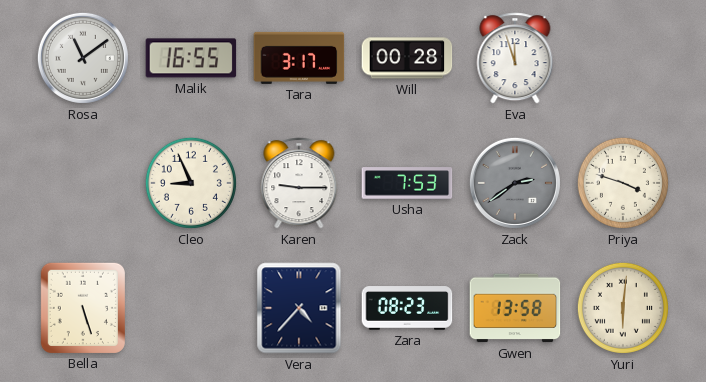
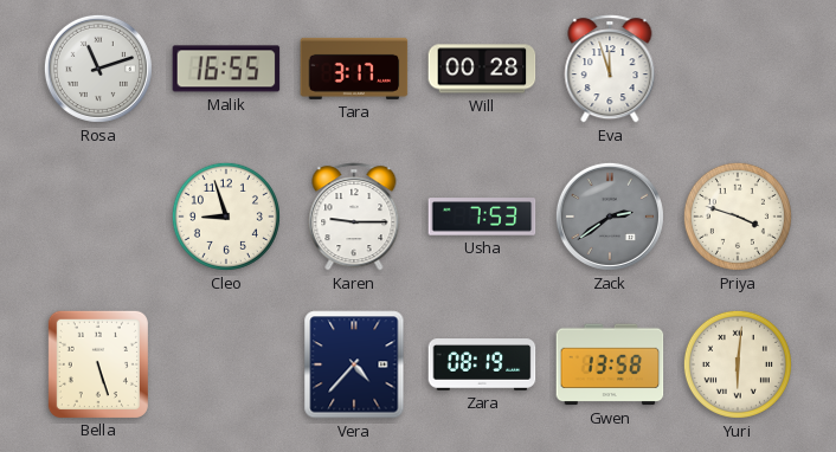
Rosa: 11:09 -> 11:12
Cleo: 8:56 -> 8:57
Zara: 08:23 -> 08:19
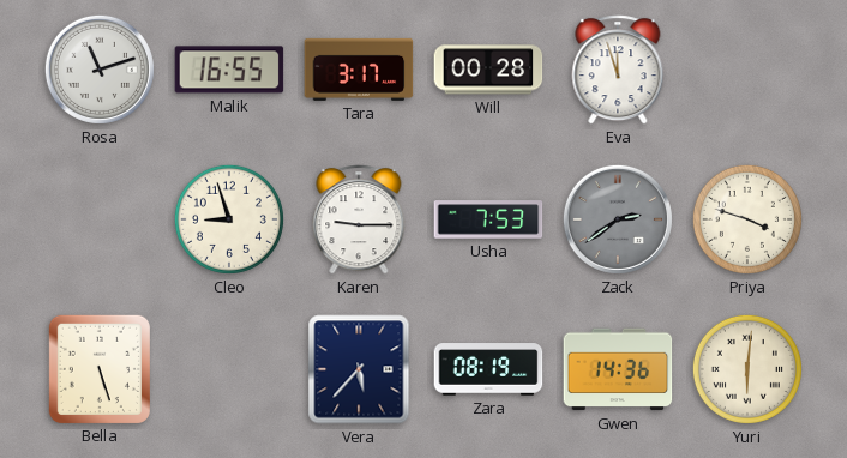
Vera: 4:37 -> 5:37
Gwen: 13:58 -> 14:36
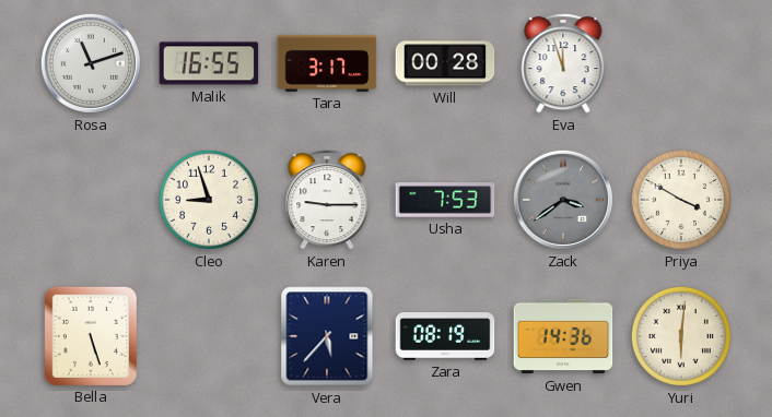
Zack: 2:39 -> 3:39
Priya: 3:48 -> 3:50
